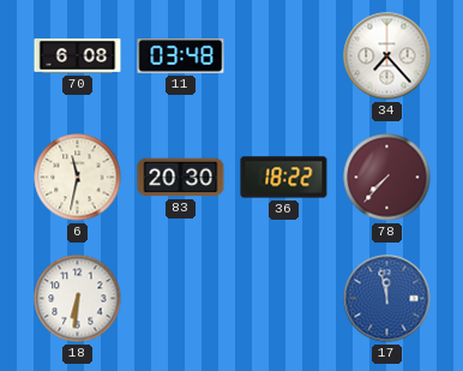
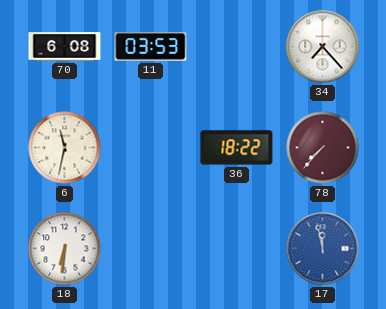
11: 03:48 -> 03:53
83: 20:30 -> none
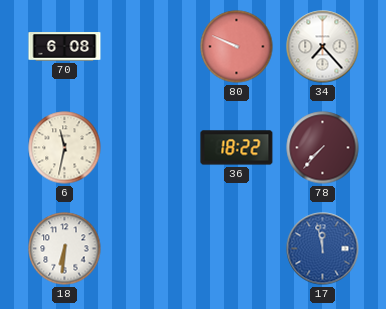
11: 03:53 -> none
80: none -> 9:49
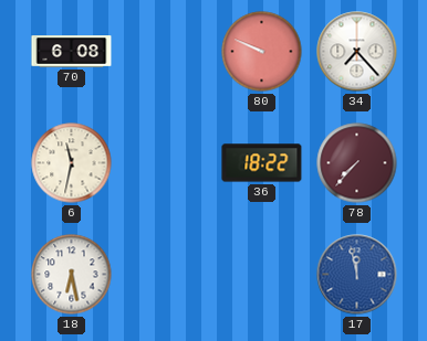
18: 6:31 -> 6:28
